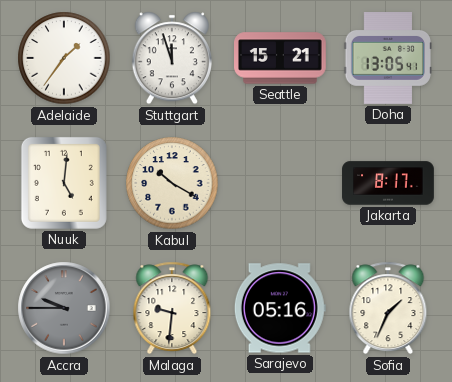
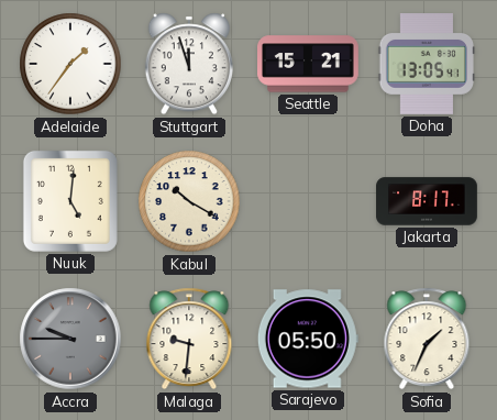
Sarajevo: 05:16 -> 05:50
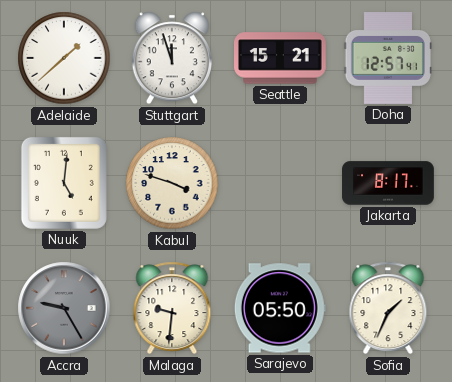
Adelaide: 1:36 -> 1:38
Doha: 13:05 -> 12:57
Kabul: 10:20 -> 3:48
Accra: 9:45 -> 9:25
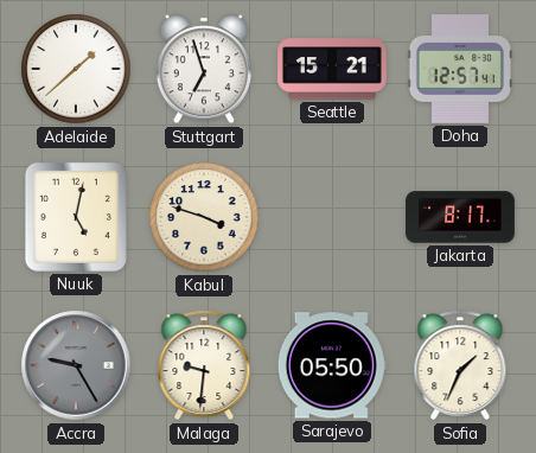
Stuttgart: 11:57 -> 6:57
Nuuk: 5:01 -> 5:02
